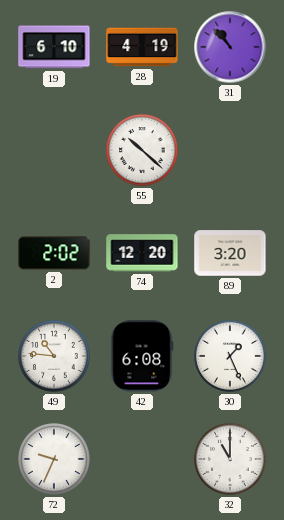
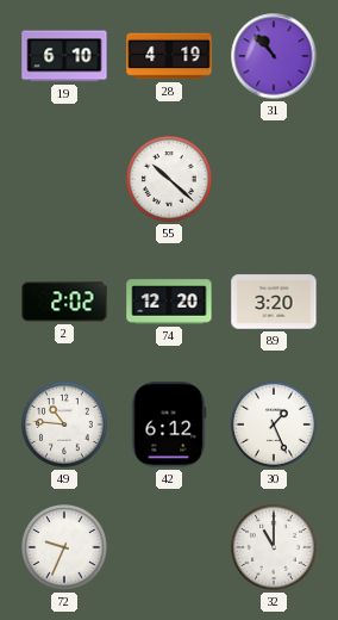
42: 6:08 -> 6:12
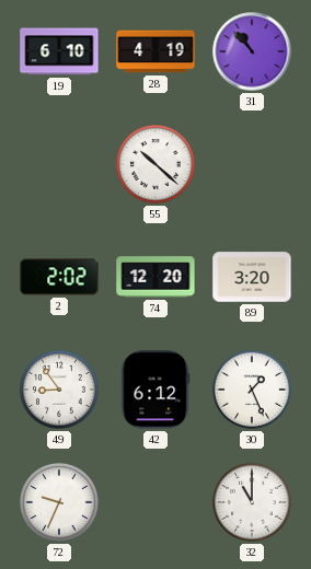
49: 10:46 -> 8:54
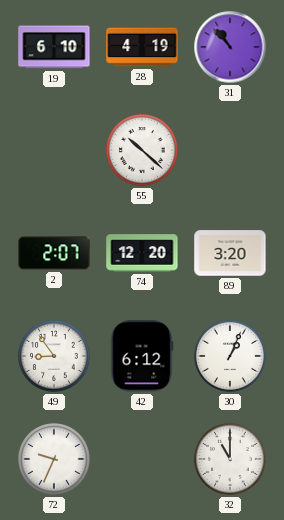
2: 2:02 -> 2:07
30: 1:26 -> 1:04
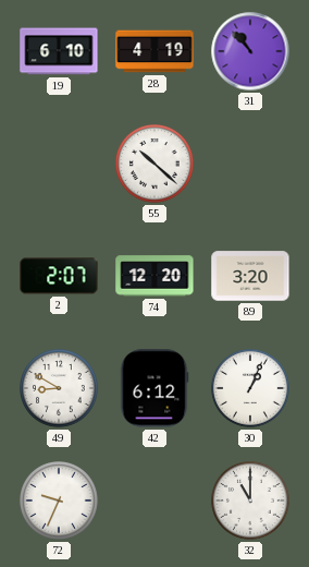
49: 8:54 -> 8:50
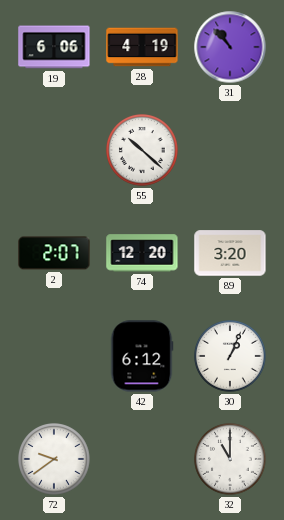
19: 6:10 -> 6:06
49: 8:50 -> none
72: 9:34 -> 9:39
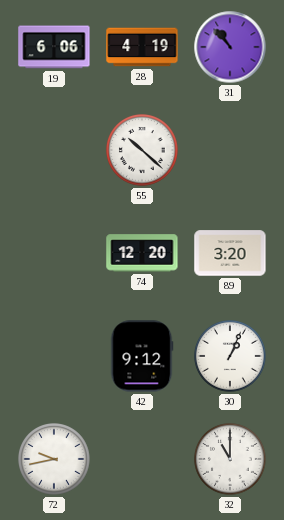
2: 2:07 -> none
42: 6:12 -> 9:12
72: 9:39 -> 9:43
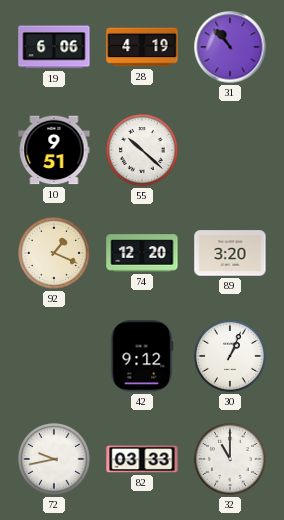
10: none -> 9:51
92: none -> 1:19
82: none -> 03:33
